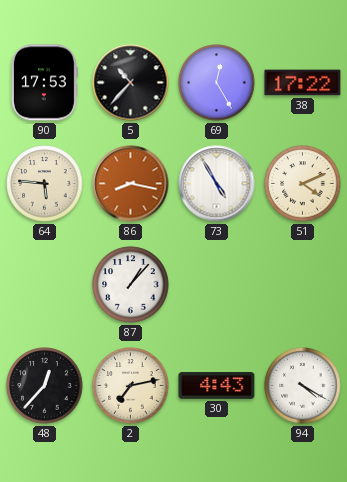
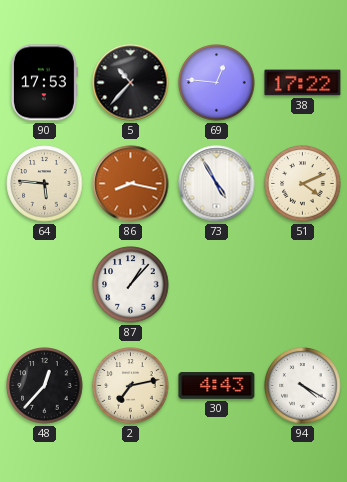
69: 12:25 -> 12:46
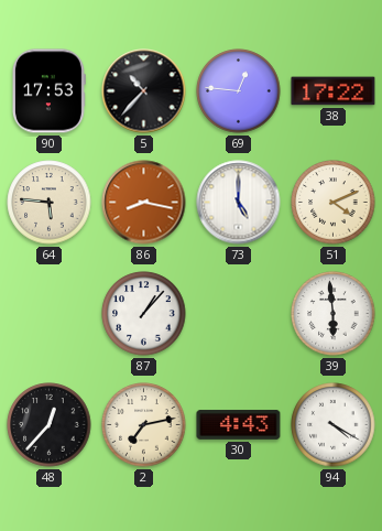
73: 4:55 -> 5:00
39: none -> 5:59
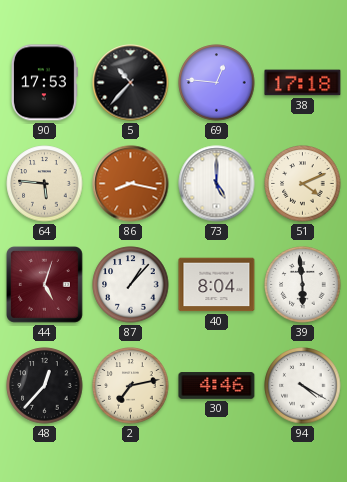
38: 17:22 -> 17:18
44: none -> 5:03
40: none -> 8:04
30: 4:43 -> 4:46
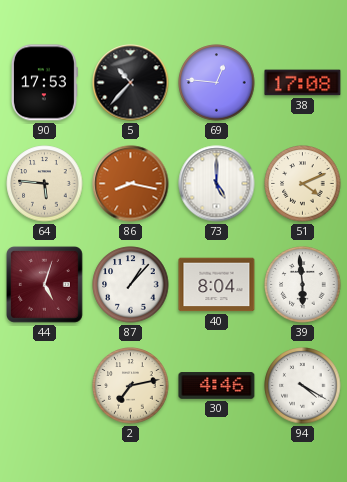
38: 17:18 -> 17:08
48: 12:37 -> none
